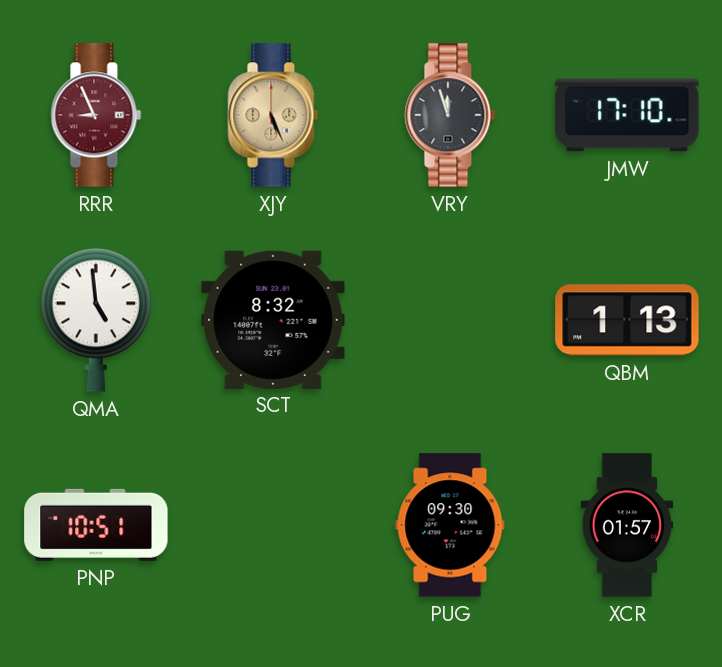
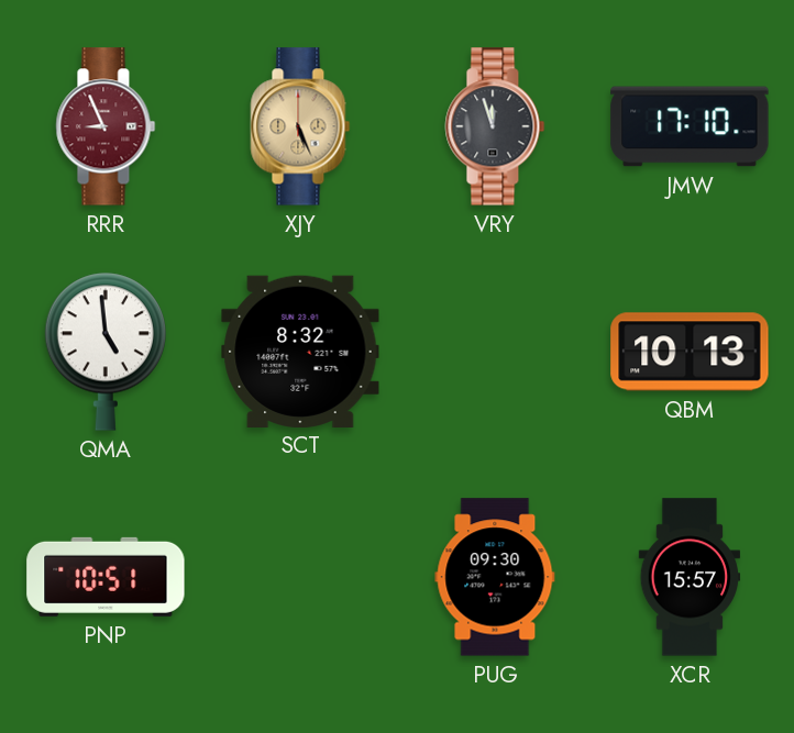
QBM: 1:13 -> 10:13
XCR: 01:57 -> 15:57
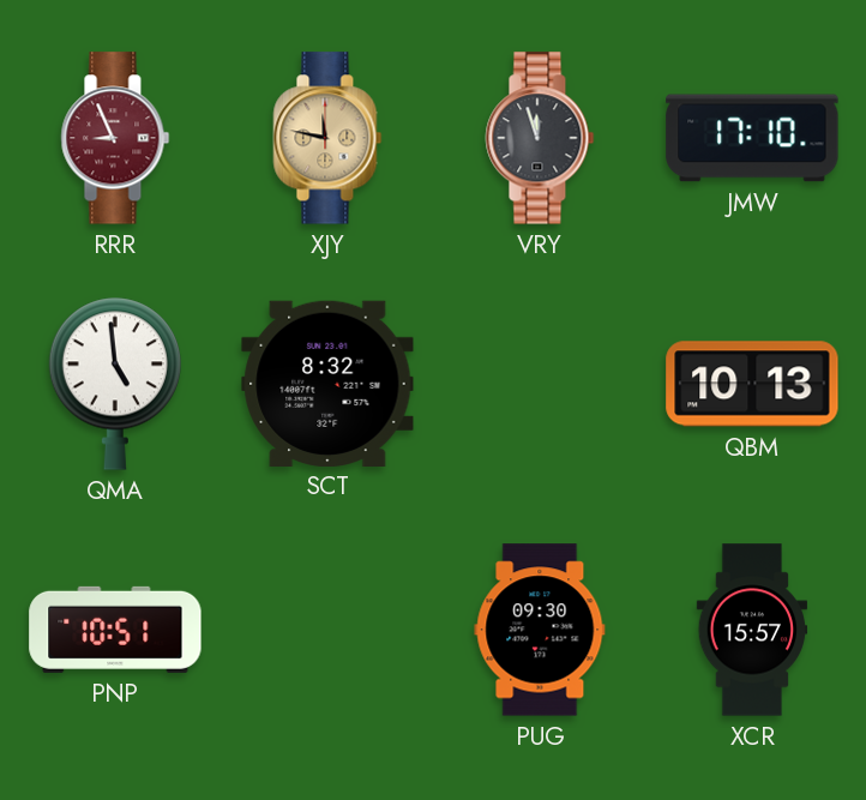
XJY: 5:26 -> 11:47
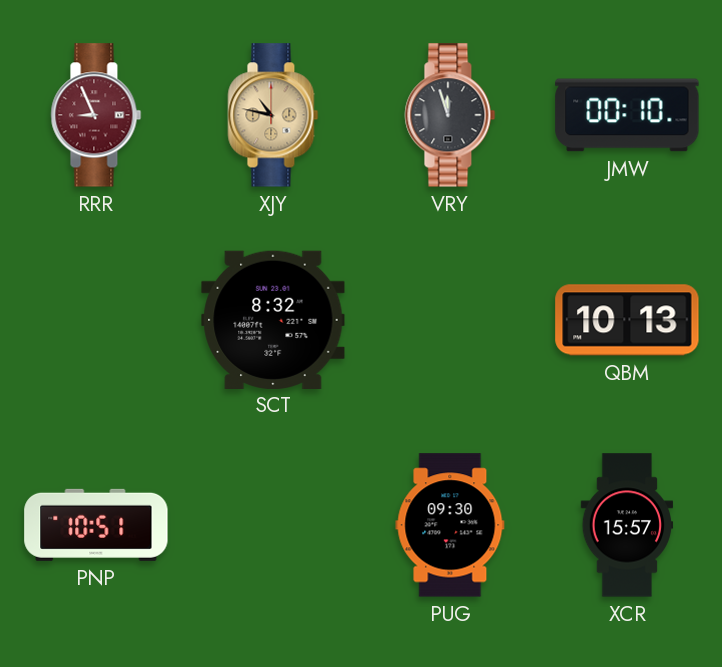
XJY: 11:47 -> 10:47
JMW: 17:10 -> 00:10
QMA: 4:59 -> none
